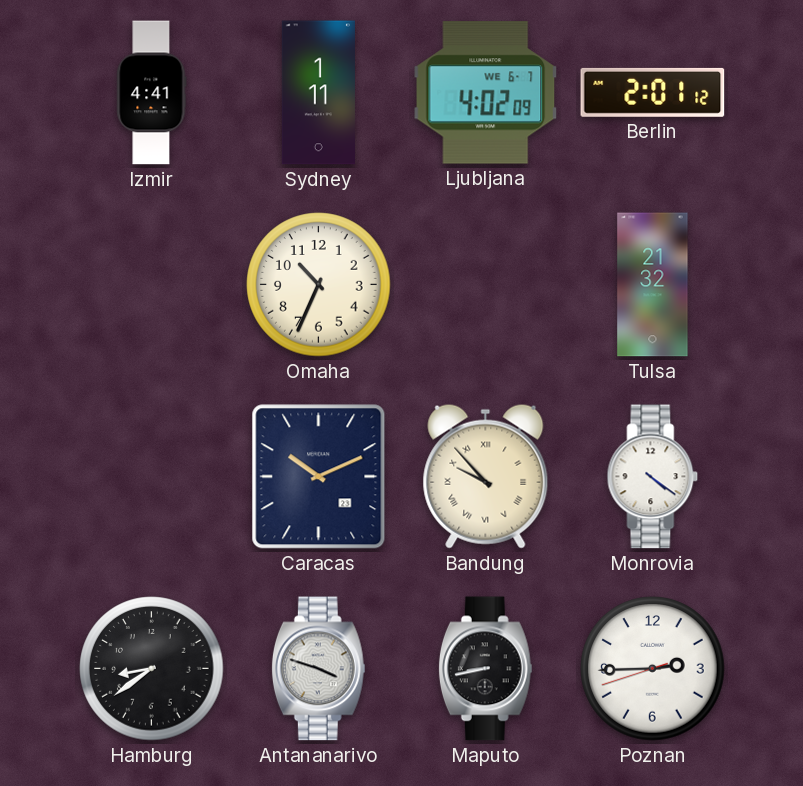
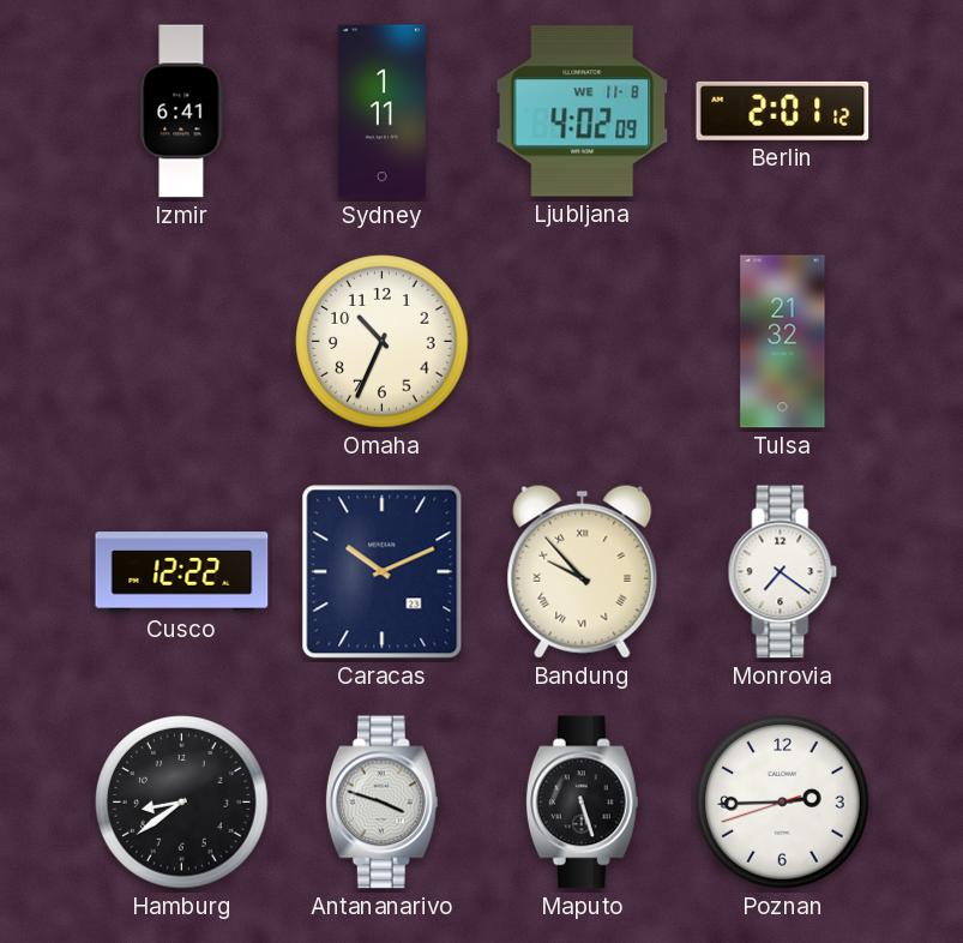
Izmir: 4:41 -> 6:41
Ljubljana date: WE 6-7 -> WE 11-8
Cusco: none -> 12:22
Monrovia: 4:21 -> 7:21
Maputo: 8:43 -> 5:27
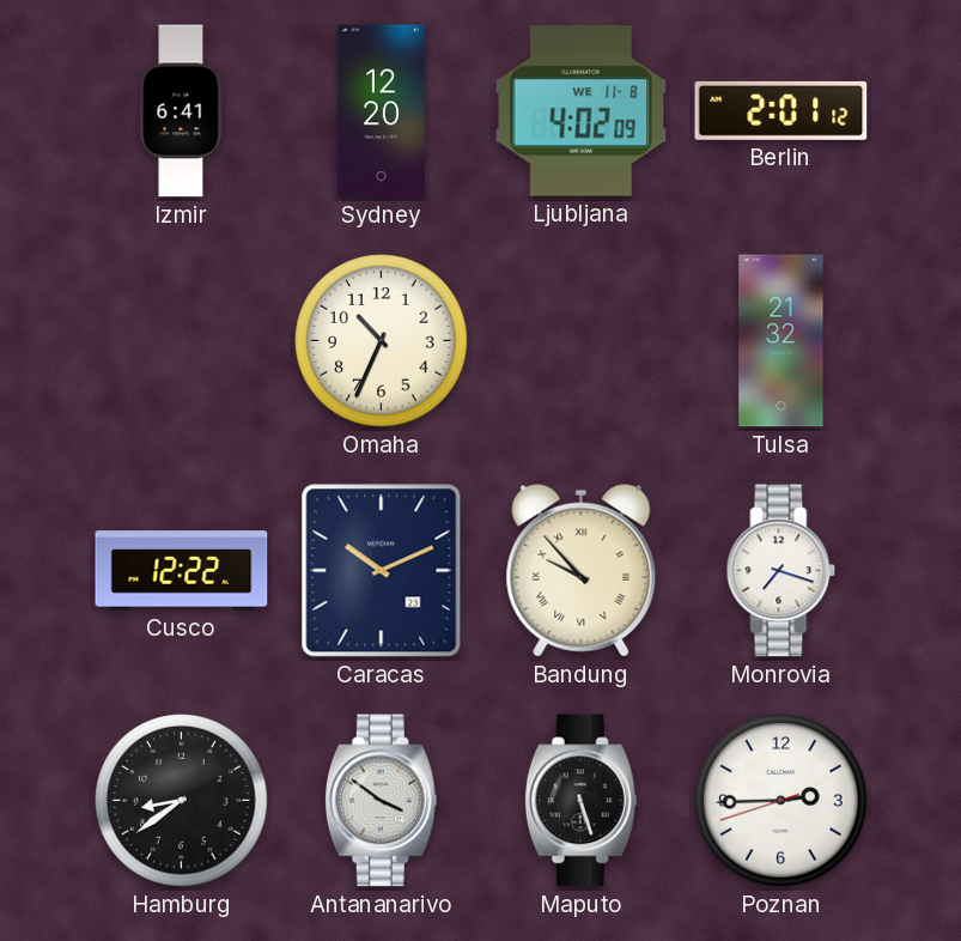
Sydney: 1:11 -> 12:20
Monrovia: 7:21 -> 7:18
Antananarivo: 3:48 -> 3:51
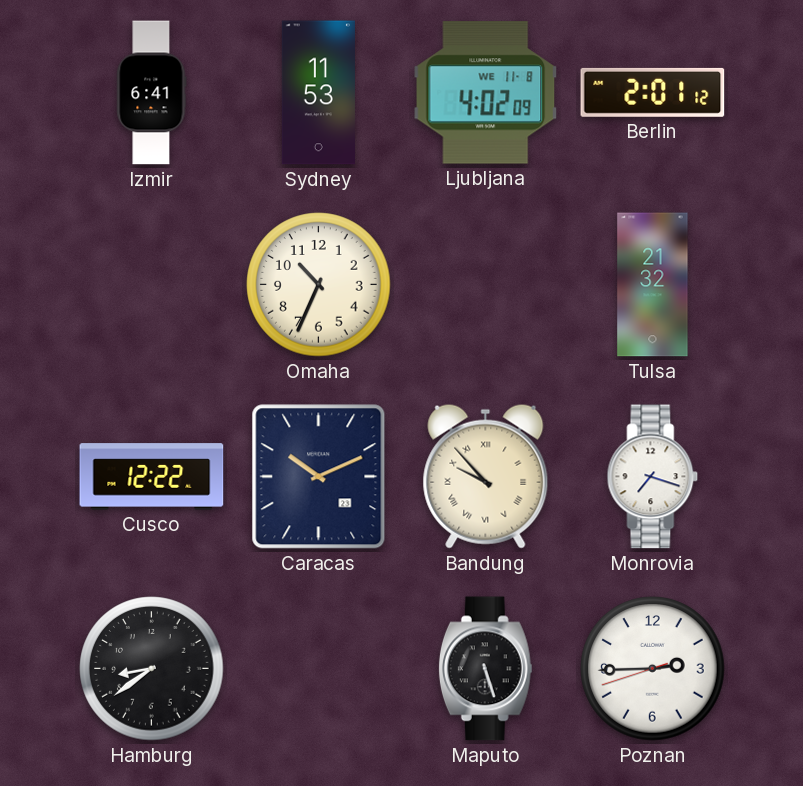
Sydney: 12:20 -> 11:53
Antananarivo: 3:51 -> none
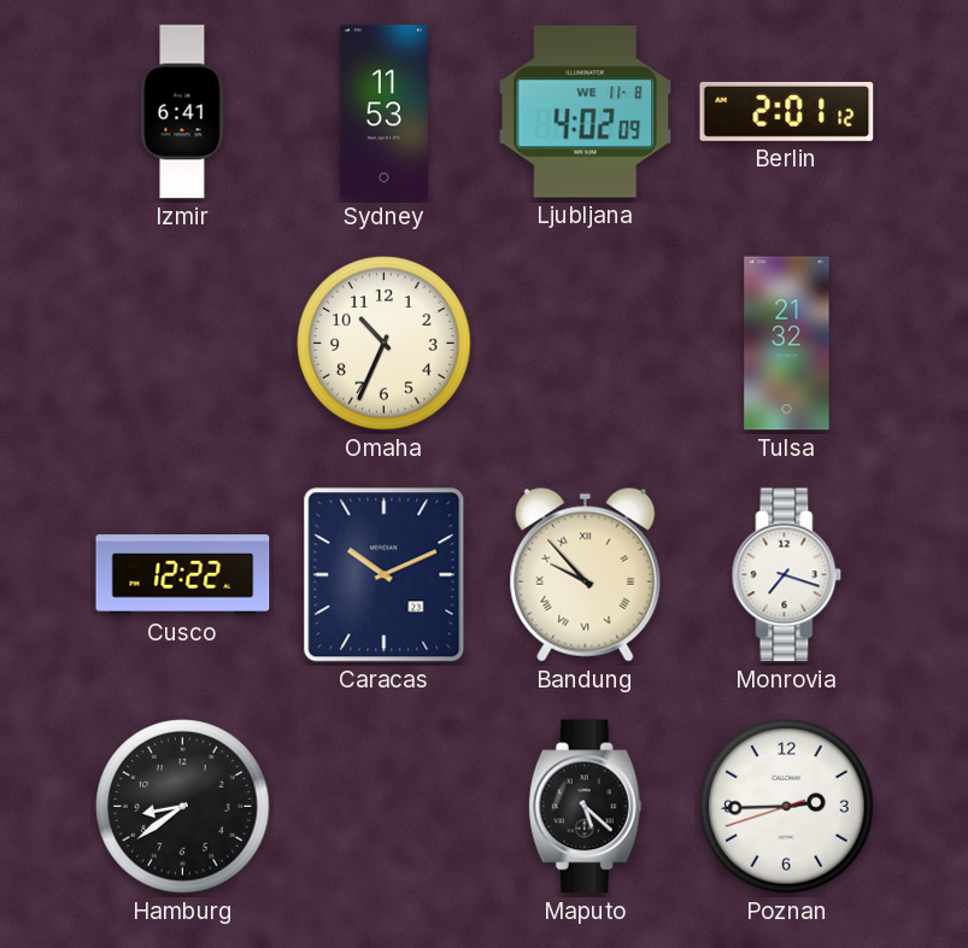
Maputo: 5:27 -> 5:22
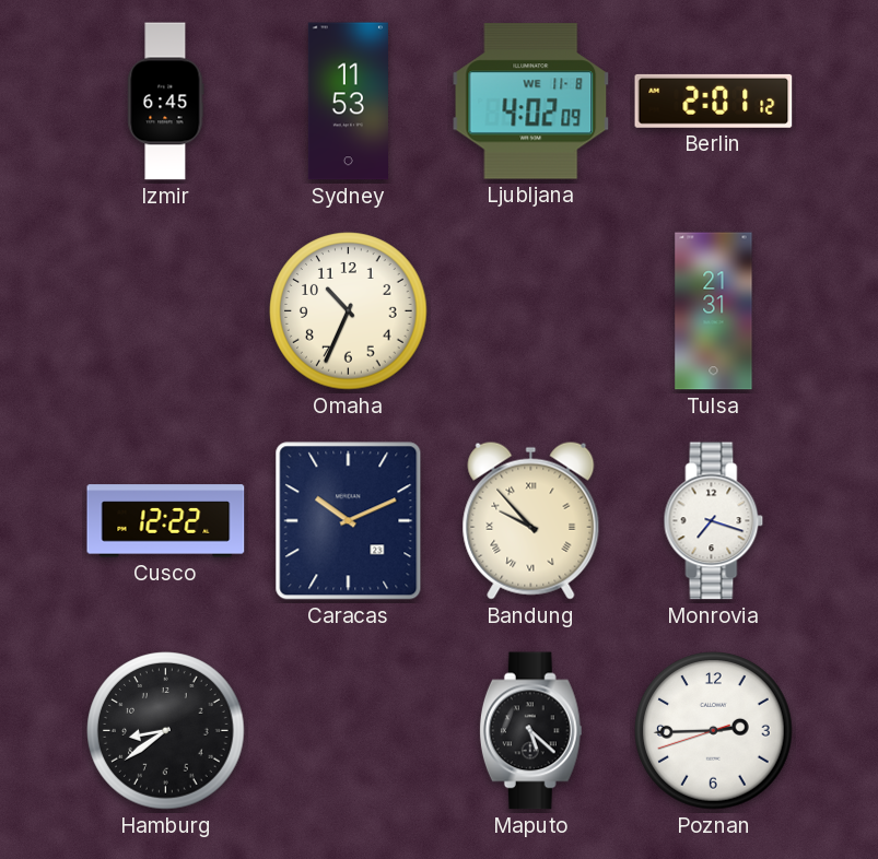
Izmir: 6:41 -> 6:45
Tulsa: 21:32 -> 21:31
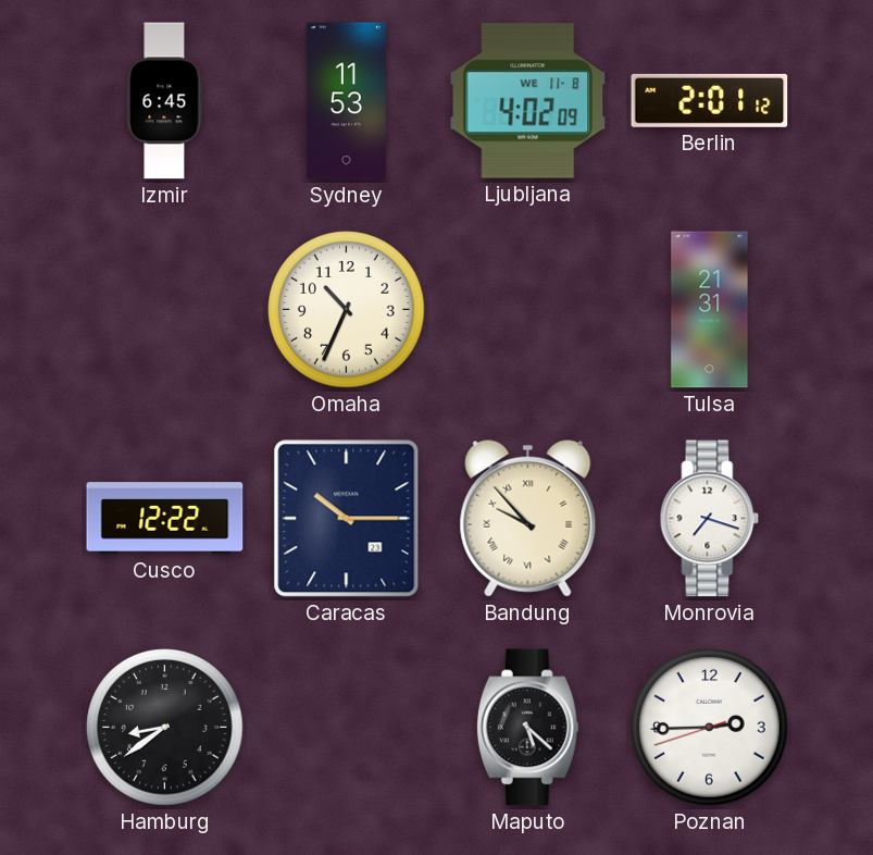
Caracas: 10:11 -> 10:15
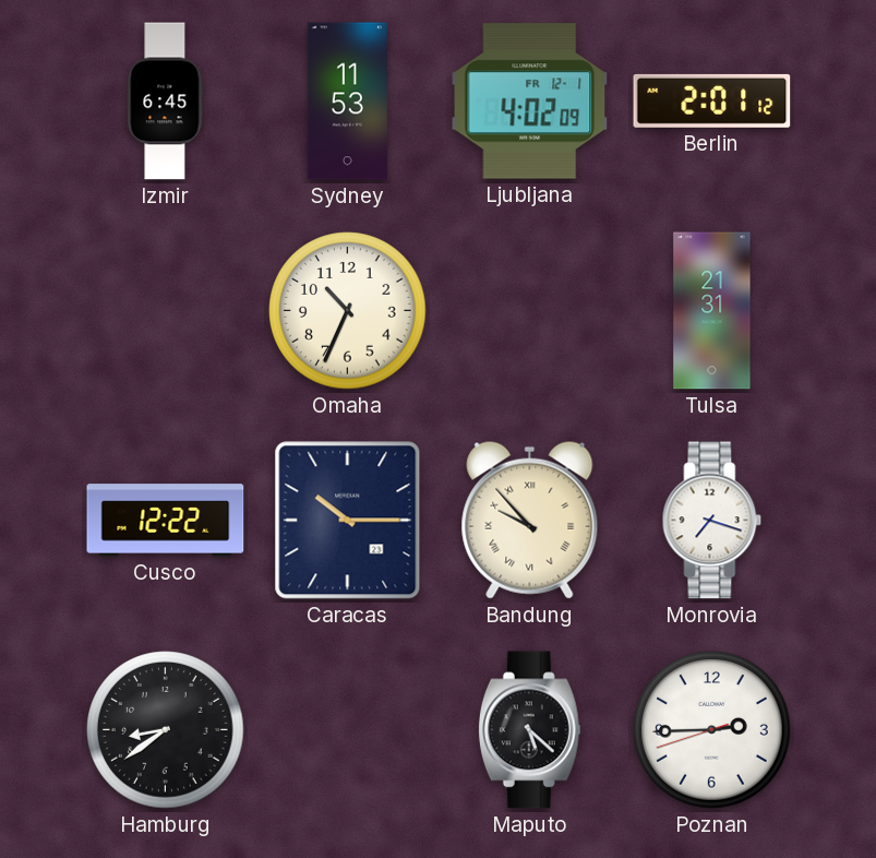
Ljubljana date: WE 11-8 -> FR 12-1
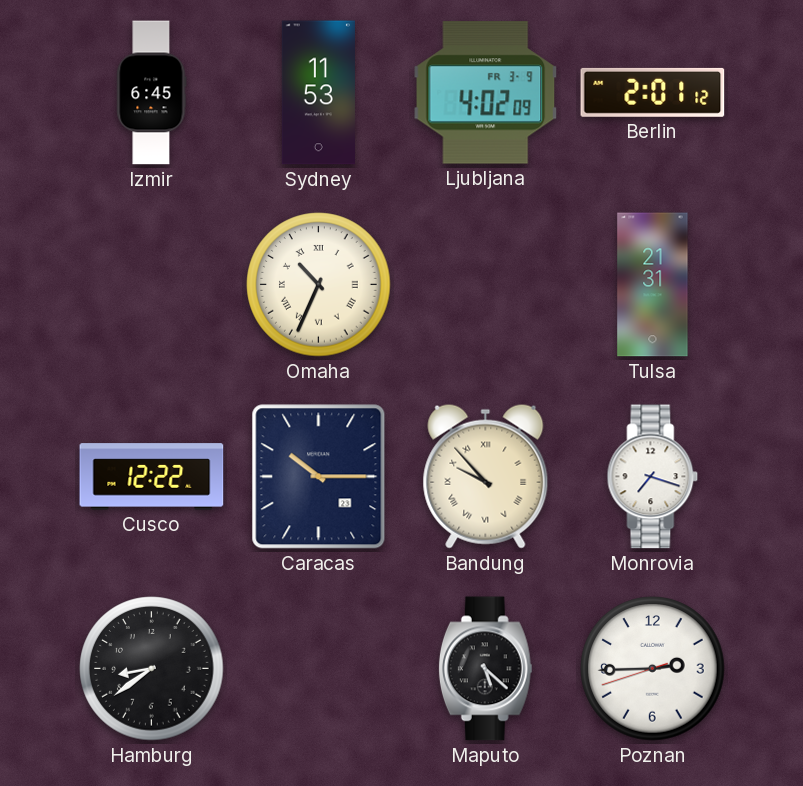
Ljubljana date: FR 12-1 -> FR 3-9
Omaha numerals: Arabic -> Roman
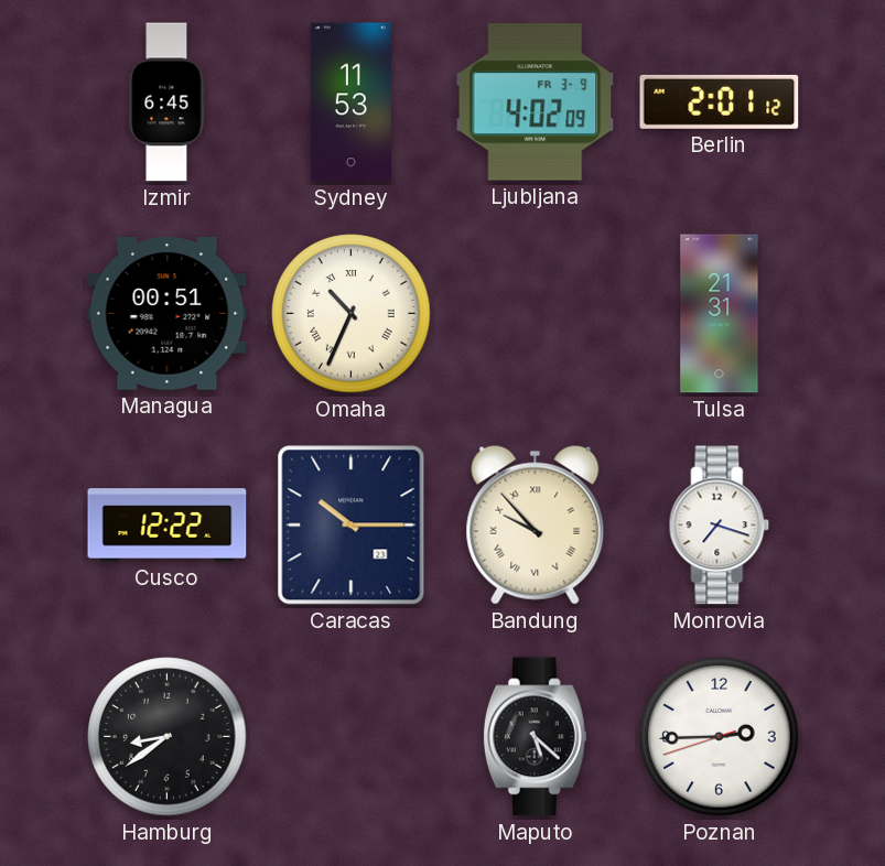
Managua: none -> 00:51
